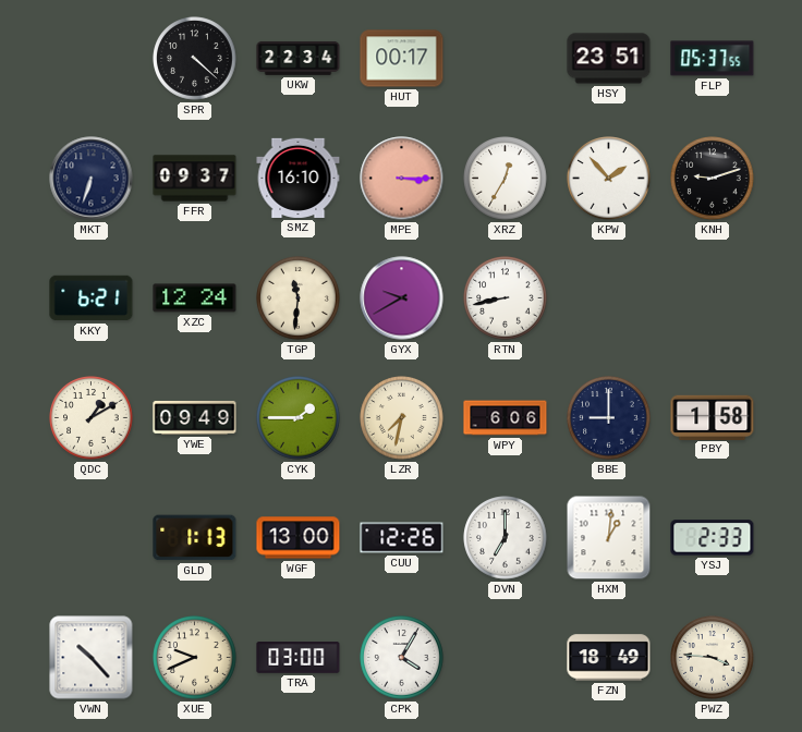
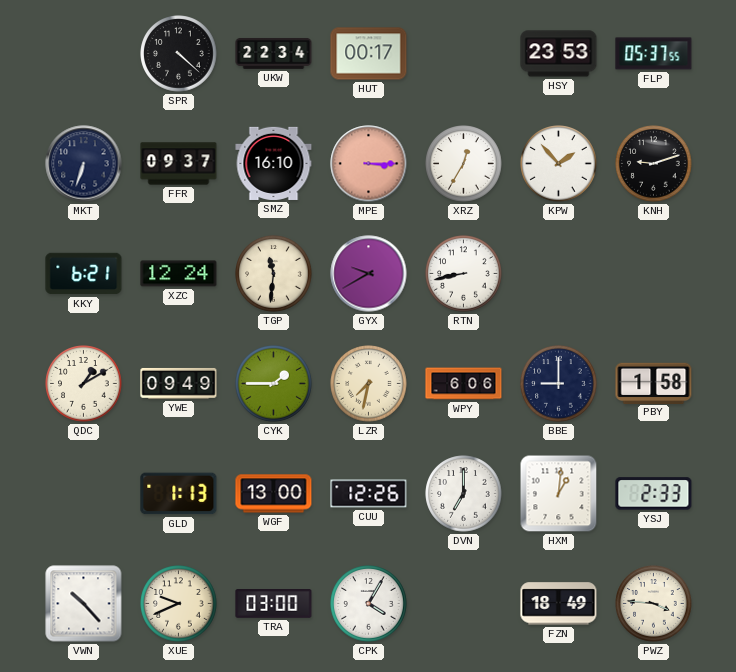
HSY: 23:51 -> 23:53
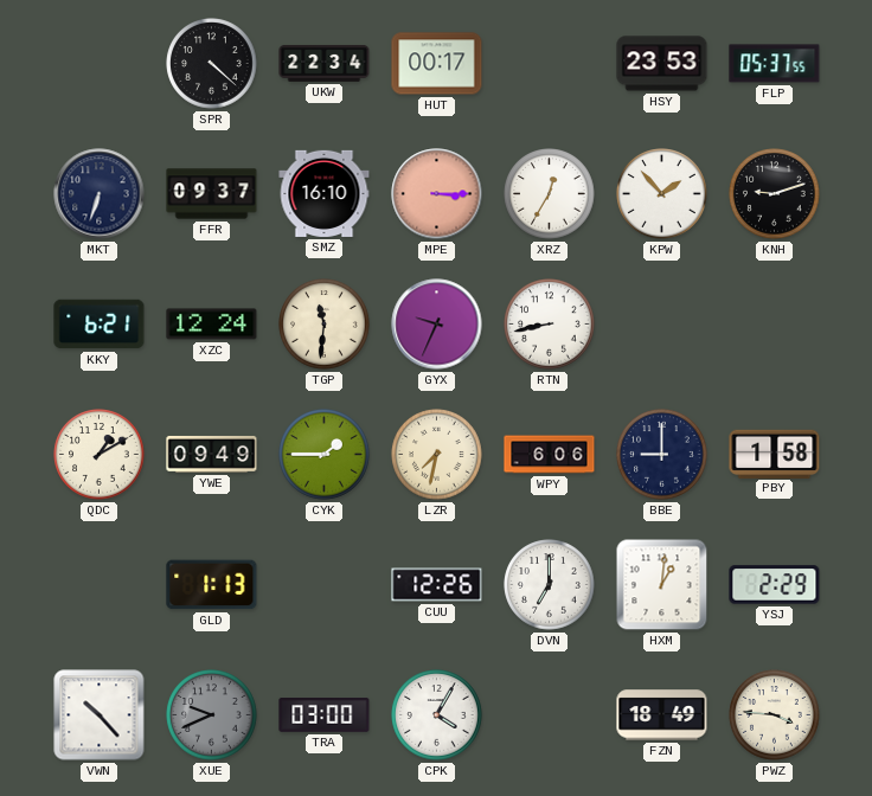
GYX: 9:40 -> 9:34
WGF: 13:00 -> none
YSJ: 2:33 -> 2:29
XUE dial: cream -> grey
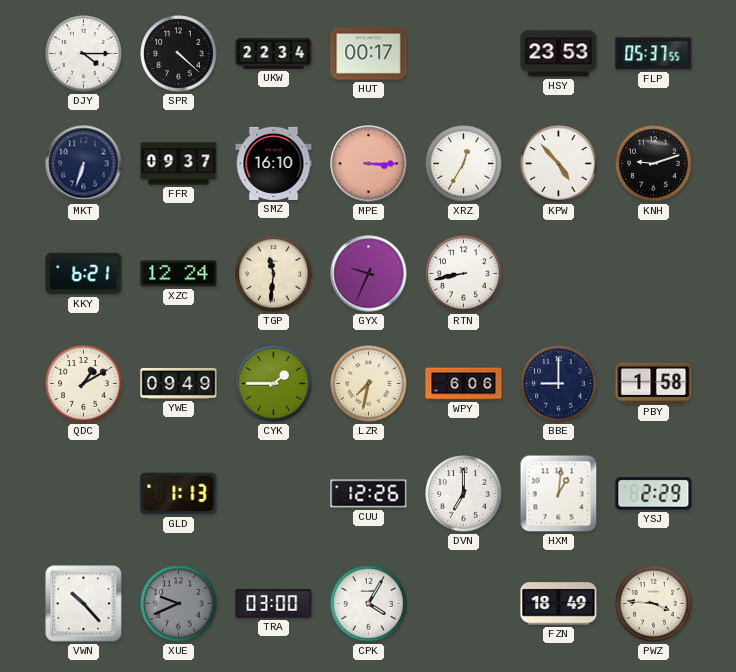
DJY: none -> 4:15
KPW: 1:53 -> 4:53
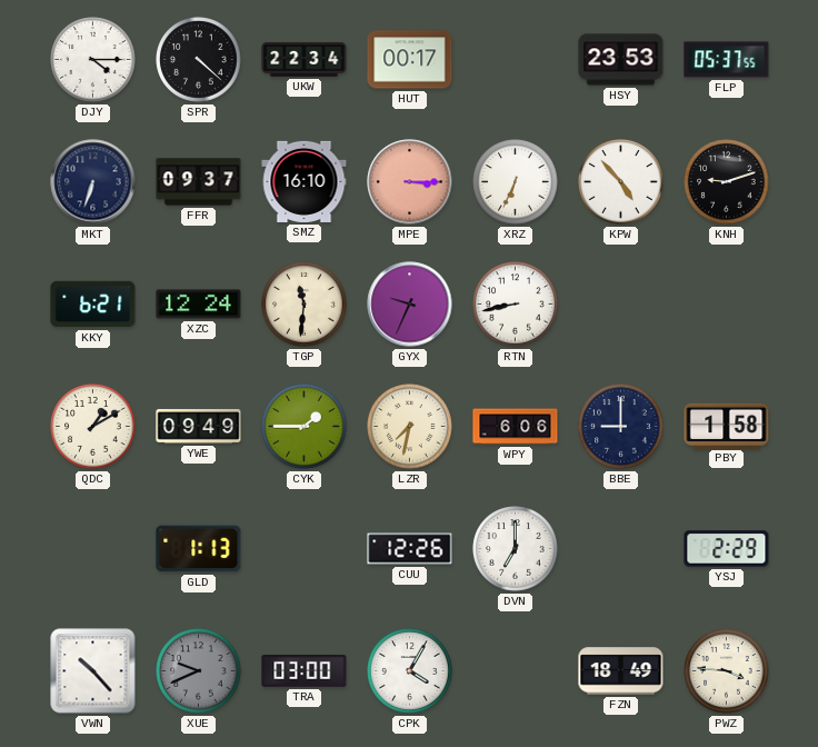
XRZ: 12:35 -> 6:34
HXM: 1:01 -> none
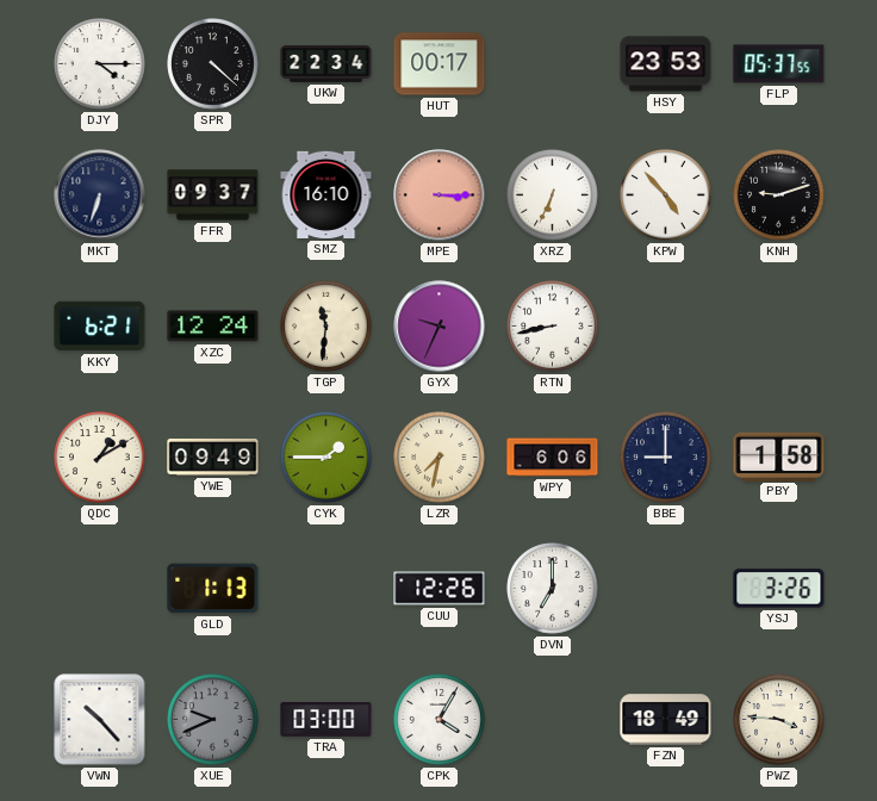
YSJ: 2:29 -> 3:26
